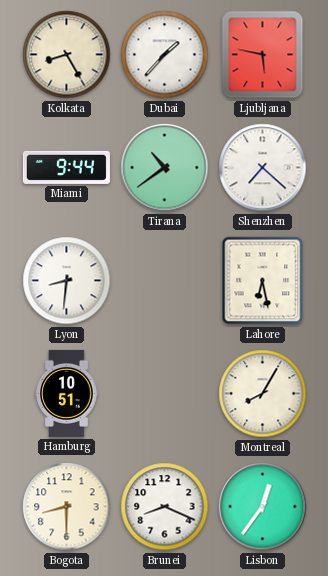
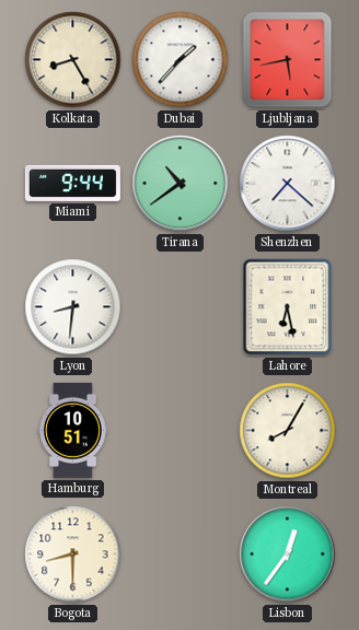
Ljubljana: 5:47 -> 5:43
Brunei: 8:19 -> none
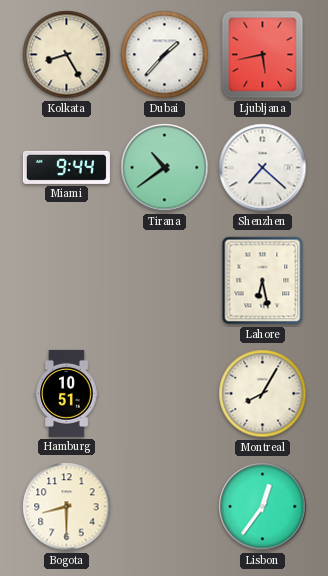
Lyon: 8:31 -> none
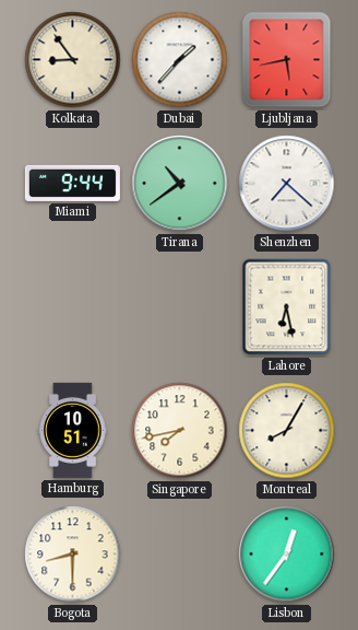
Kolkata: 8:25 -> 8:54
Singapore: none -> 7:43
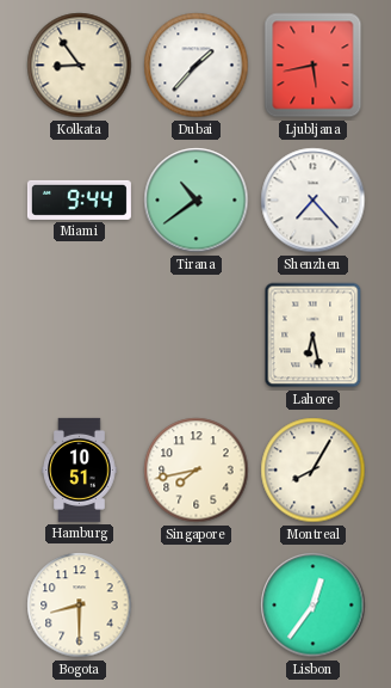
Shenzhen: 7:22 -> 7:23
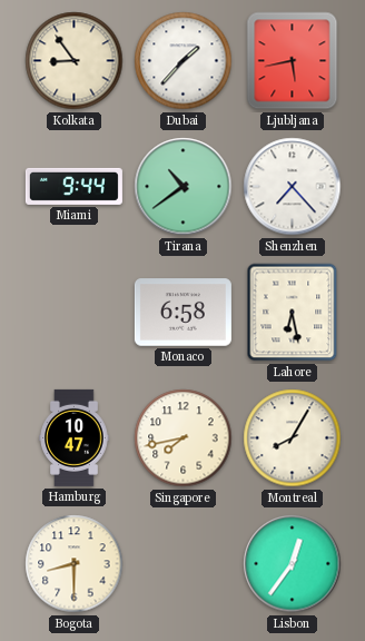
Monaco: none -> 6:58
Hamburg: 10:51 -> 10:47
